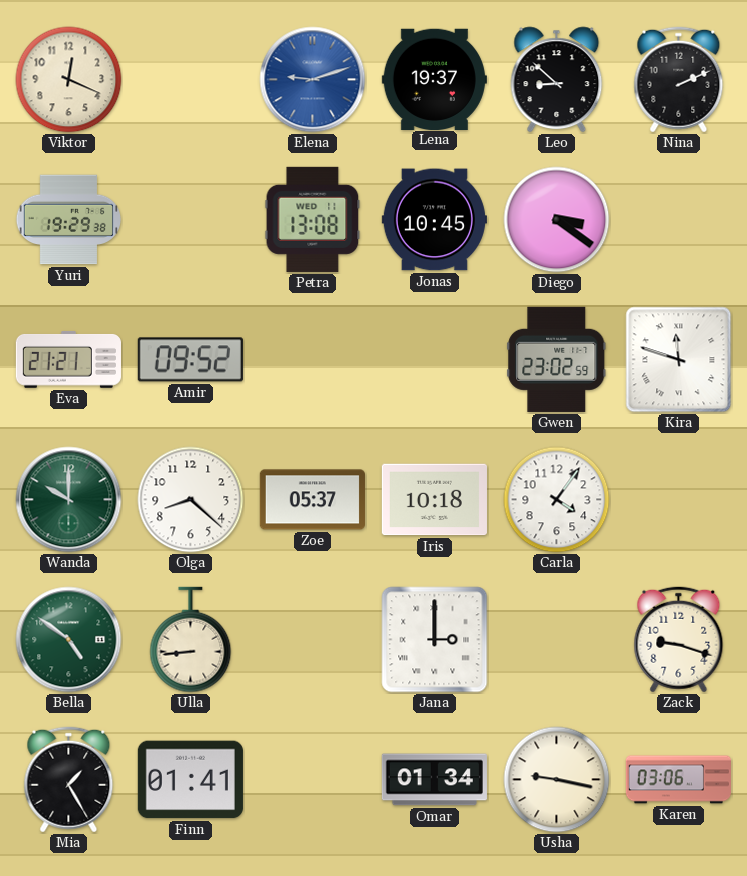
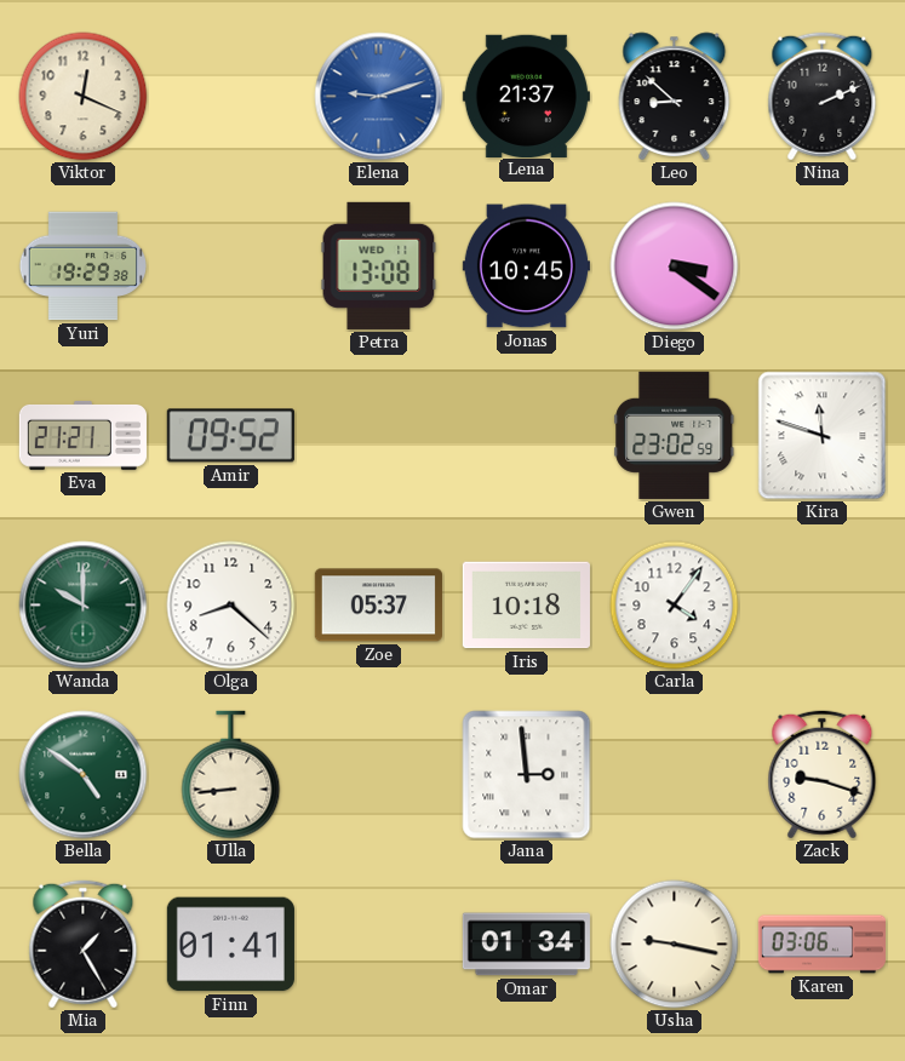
Lena: 19:37 -> 21:37
Jana: 3:00 -> 2:59
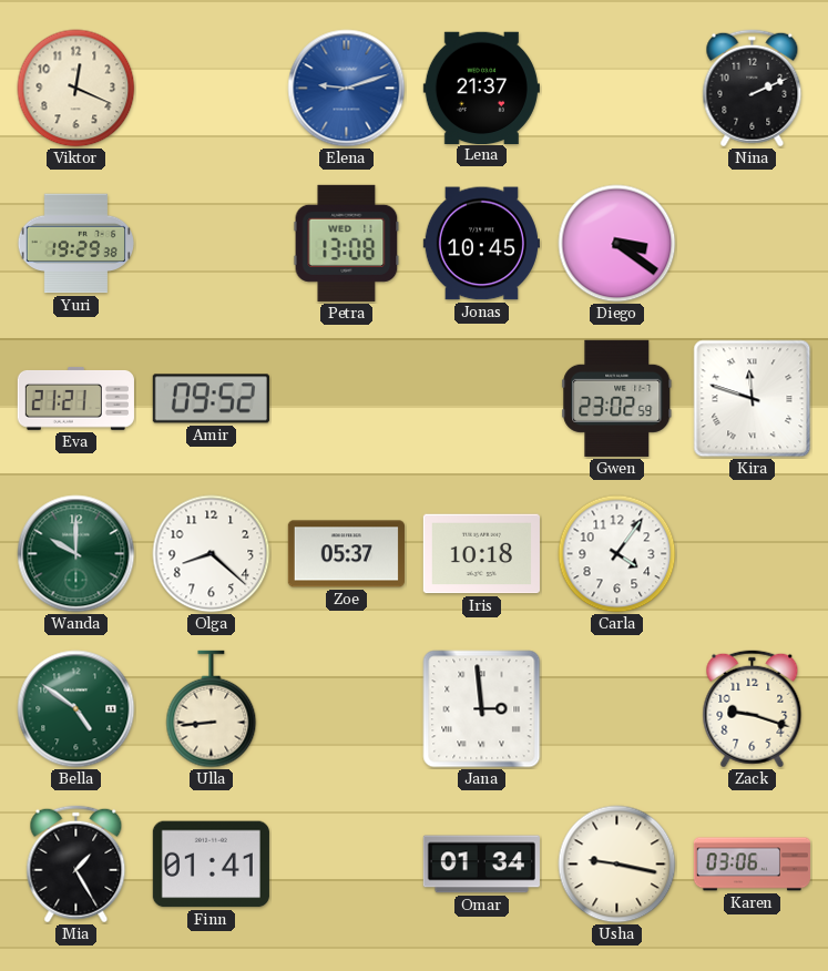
Leo: 8:52 -> none
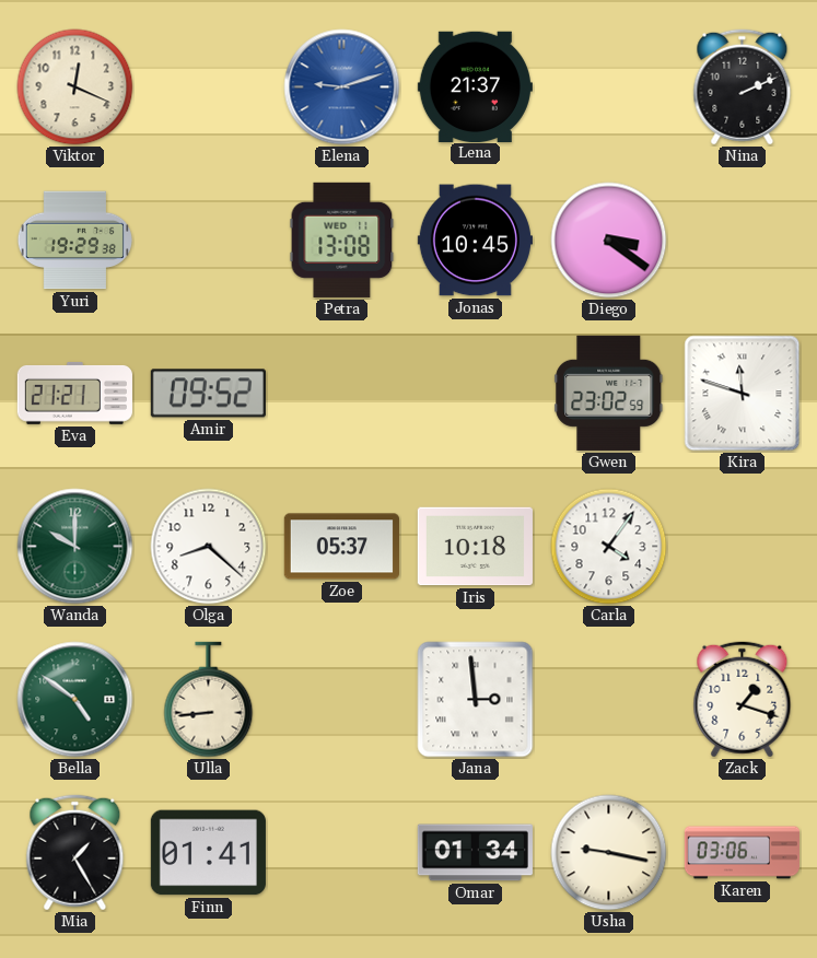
Zack: 9:18 -> 1:18
